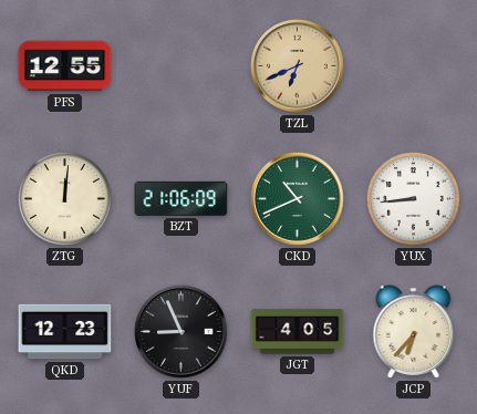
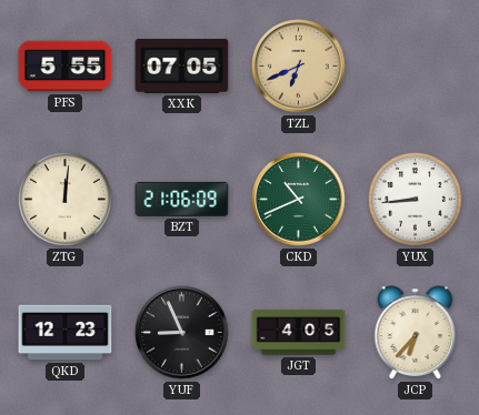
PFS: 12:55 -> 5:55
XXK: none -> 07:05
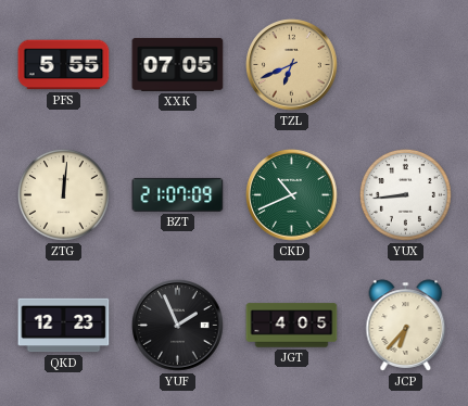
BZT: 21:06 -> 21:07
YUF: 8:56 -> 1:56
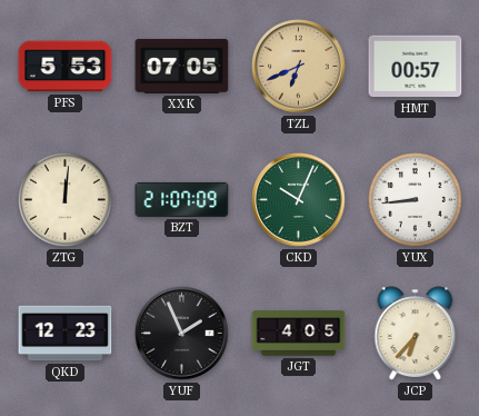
PFS: 5:55 -> 5:53
HMT: none -> 00:57
CKD: 10:41 -> 10:04
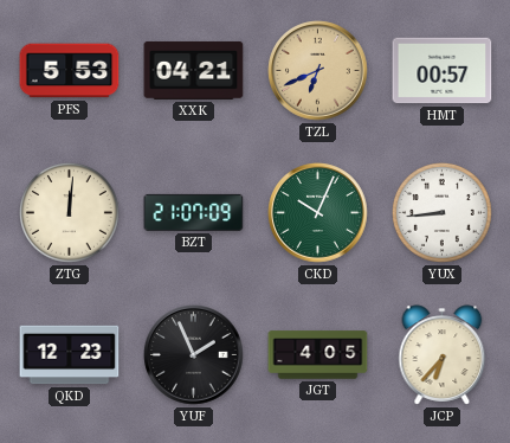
XXK: 07:05 -> 04:21
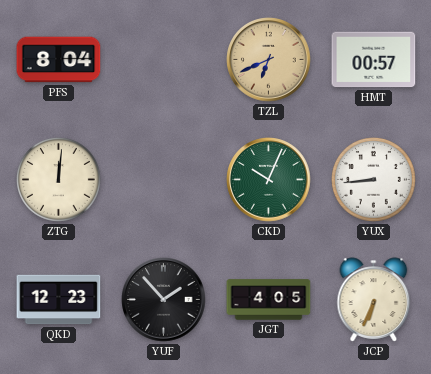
PFS: 5:53 -> 8:04
XXK: 04:21 -> none
BZT: 21:07 -> none
YUF: 1:56 -> 1:53
JCP: 6:37 -> 6:34
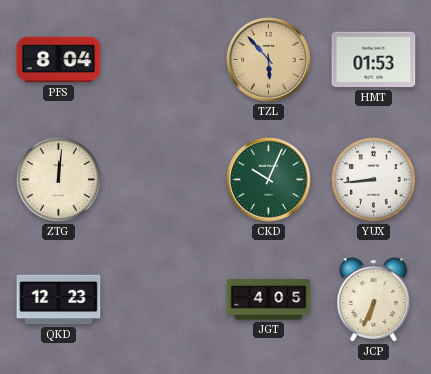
TZL: 6:41 -> 5:53
HMT: 00:57 -> 01:53
YUF: 1:53 -> none
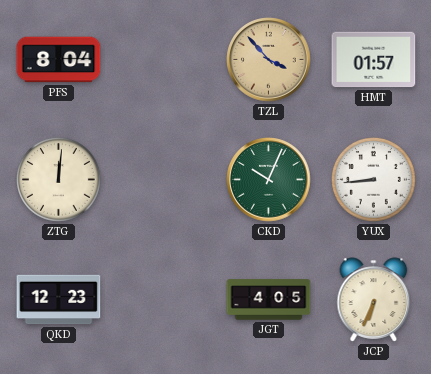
TZL: 5:53 -> 3:53
HMT: 01:53 -> 01:57
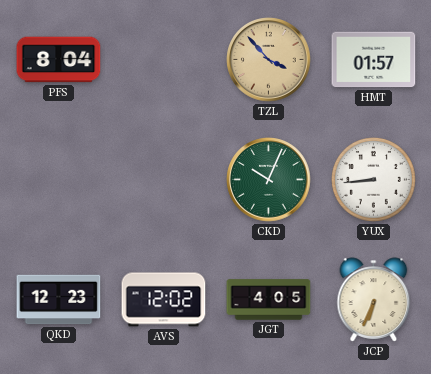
ZTG: 12:01 -> none
AVS: none -> 12:02
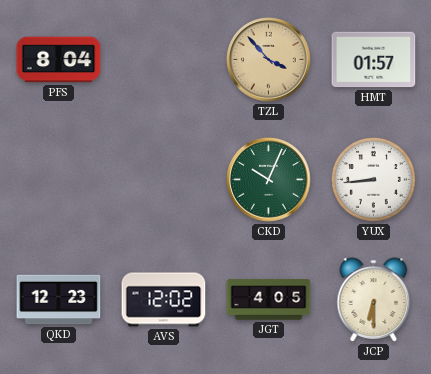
JCP: 6:34 -> 6:30
